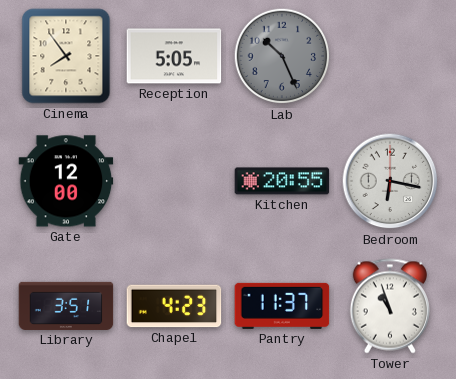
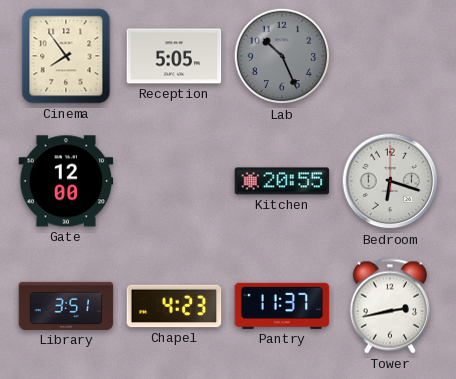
Bedroom: 6:17 -> 6:18
Tower: 10:57 -> 2:43
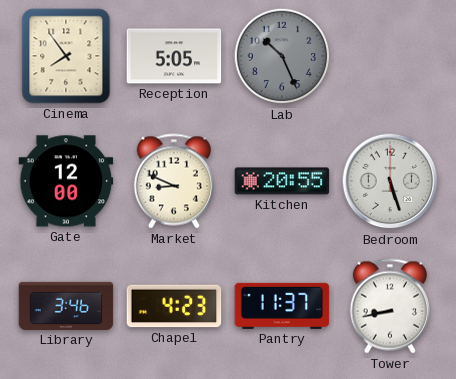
Market: none -> 8:49
Bedroom: 6:18 -> 5:27
Library: 3:51 -> 3:46
Tower: 2:43 -> 8:43
